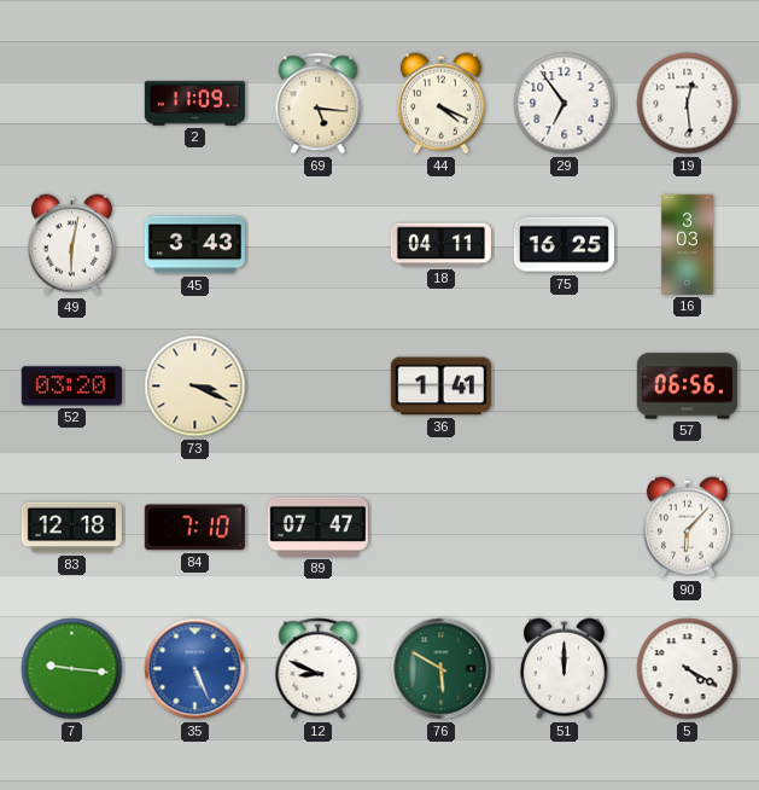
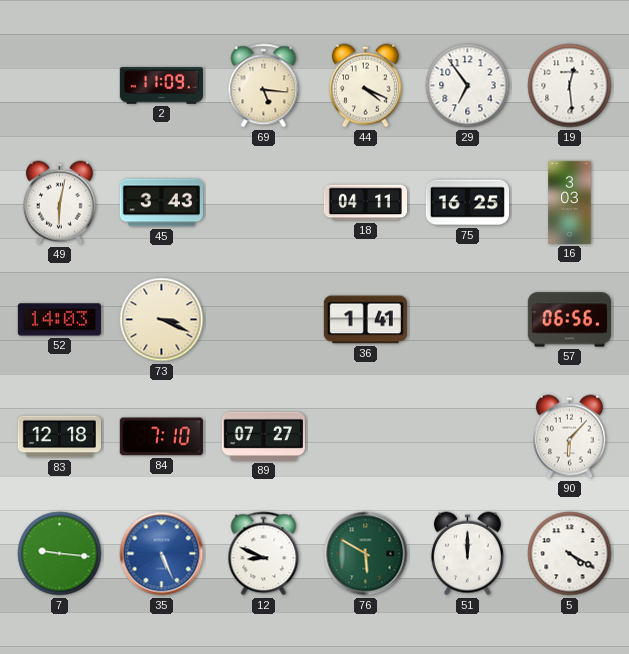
52: 03:20 -> 14:03
89: 07:47 -> 07:27
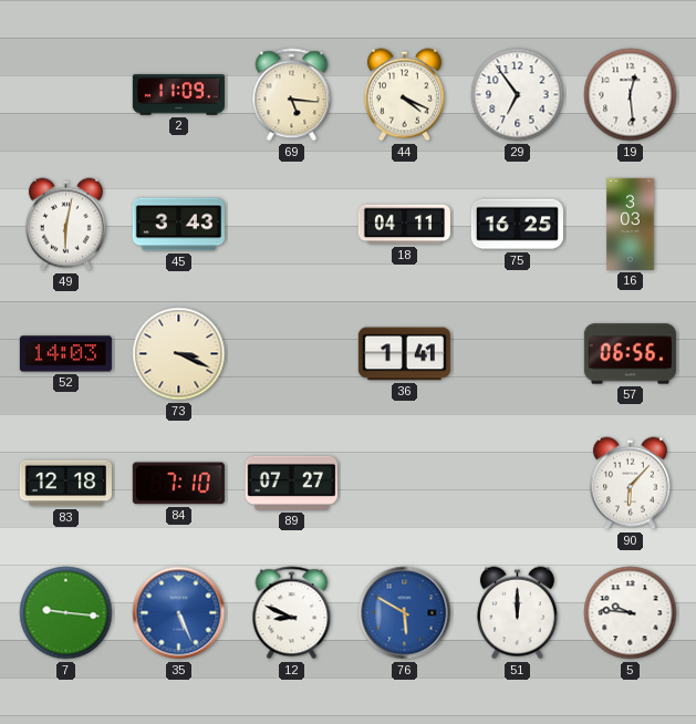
76 dial: green -> blue
5: 4:20 -> 9:46
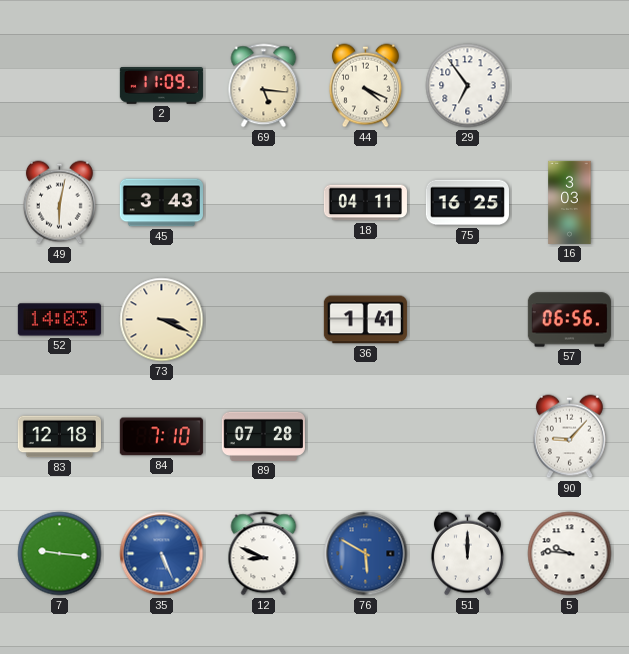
19: 12:29 -> none
89: 07:27 -> 07:28
90: 6:07 -> 9:07
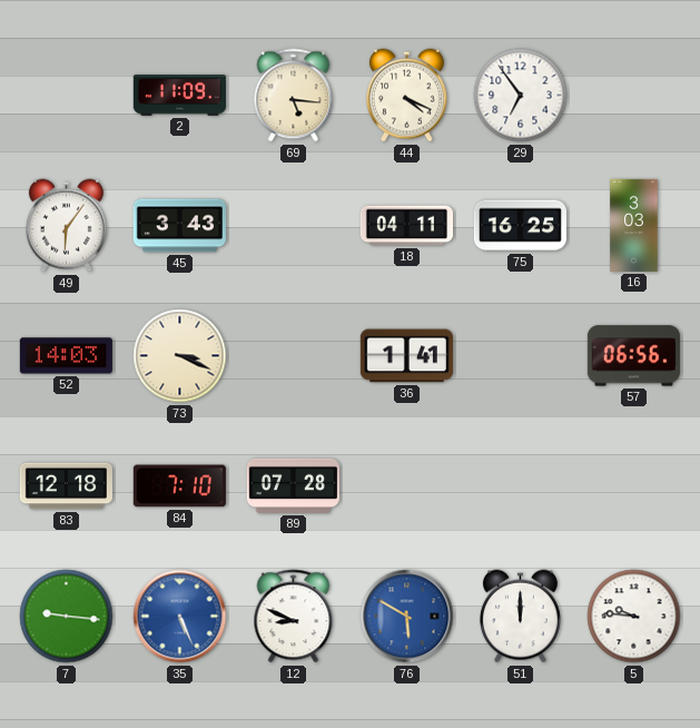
49: 6:02 -> 6:06
90: 9:07 -> none
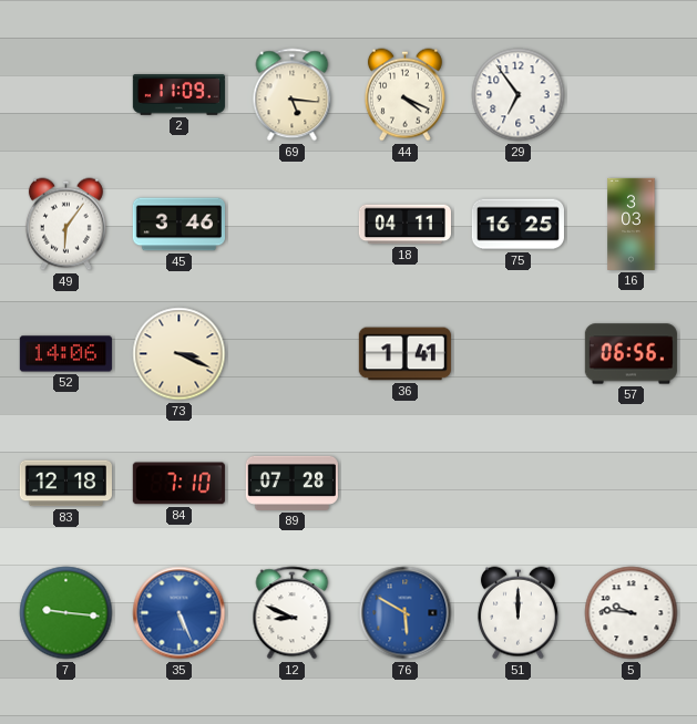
45: 3:43 -> 3:46
52: 14:03 -> 14:06
